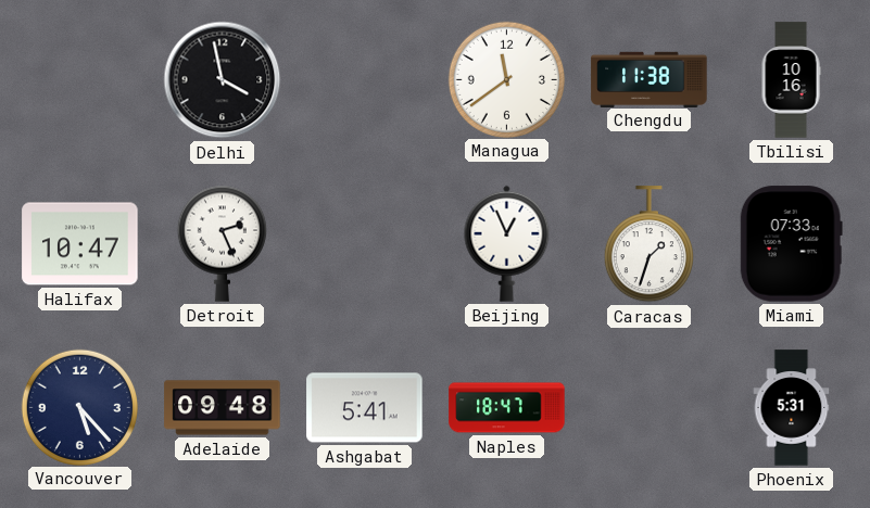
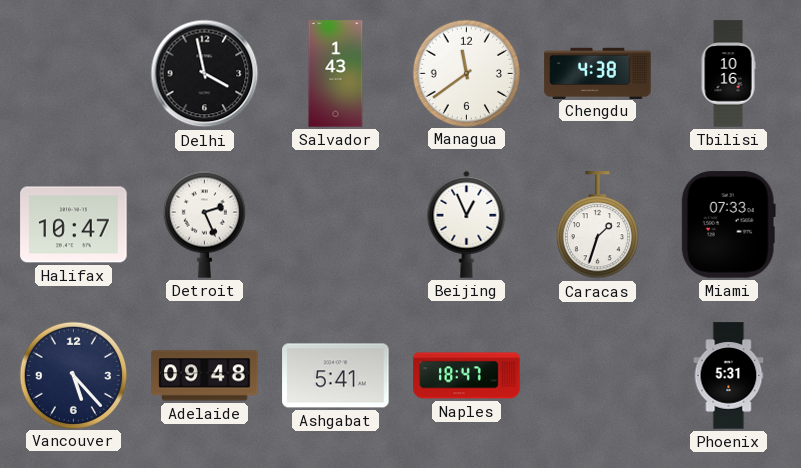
Salvador: none -> 1:43
Chengdu: 11:38 -> 4:38
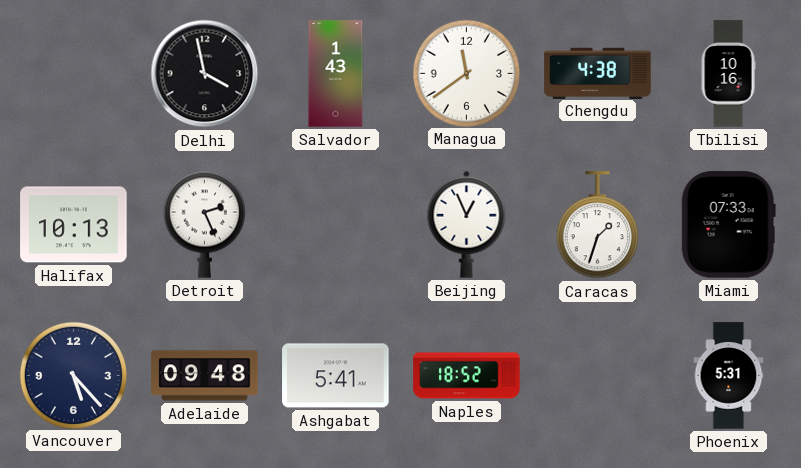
Halifax: 10:47 -> 10:13
Naples: 18:47 -> 18:52
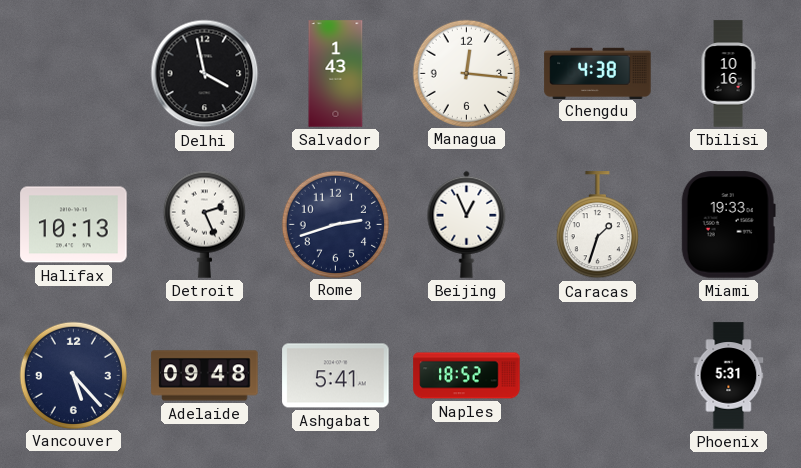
Managua: 11:39 -> 12:16
Rome: none -> 2:42
Miami: 07:33 -> 19:33
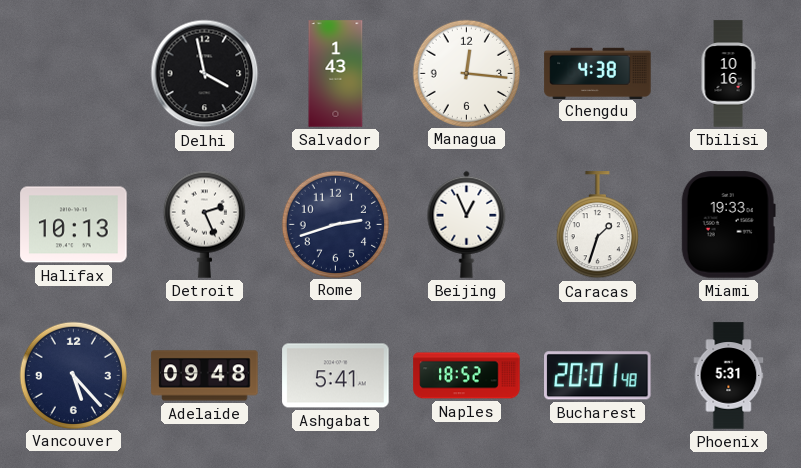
Bucharest: none -> 20:01
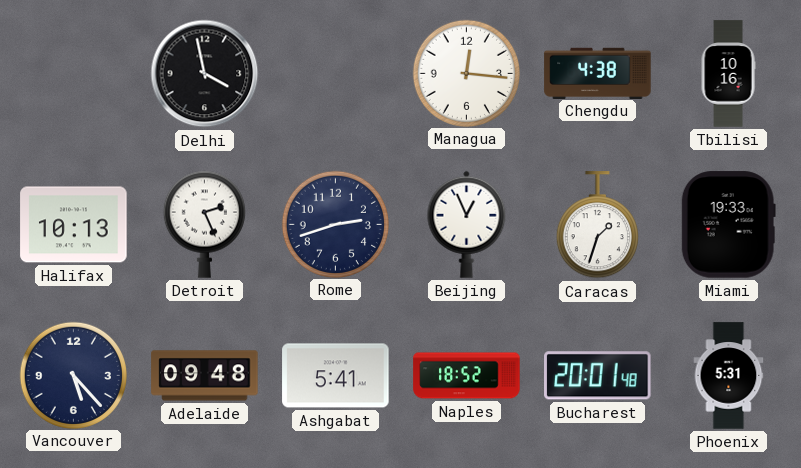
Salvador: 1:43 -> none
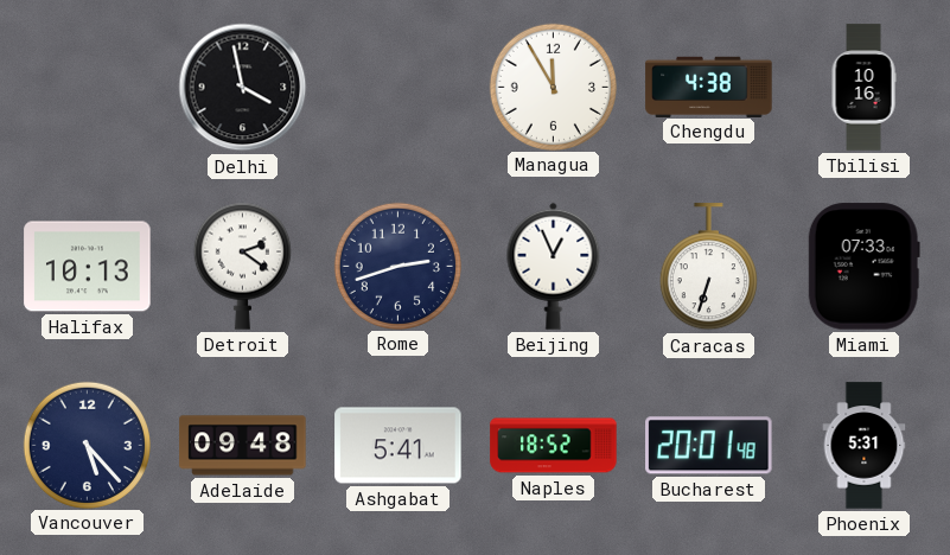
Managua: 12:16 -> 11:55
Detroit: 2:26 -> 2:21
Caracas: 1:33 -> 6:33
Miami: 19:33 -> 07:33
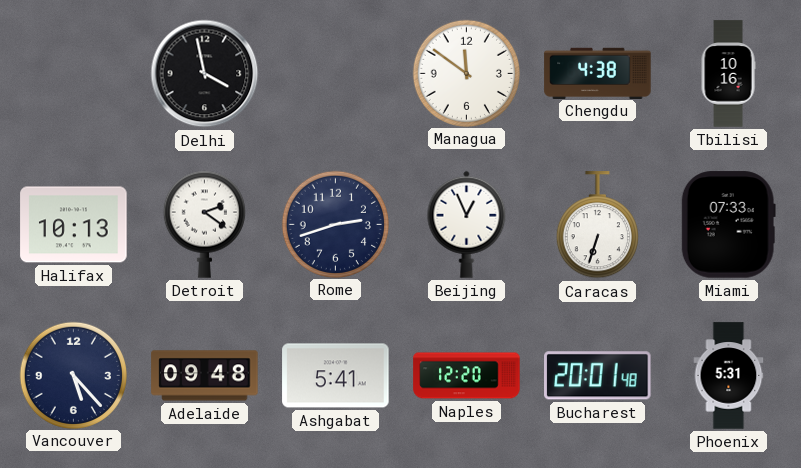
Managua: 11:55 -> 11:51
Naples: 18:52 -> 12:20
